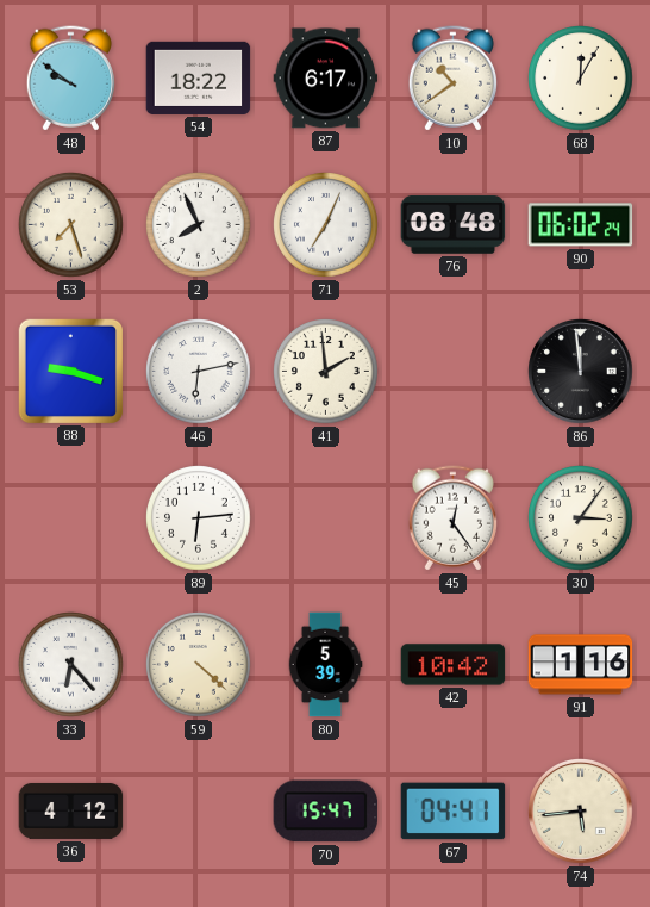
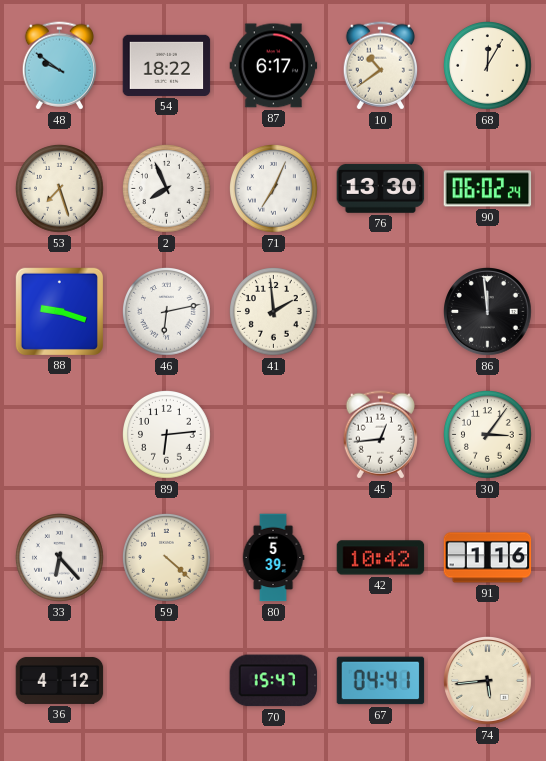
76: 08:48 -> 13:30
45: 12:24 -> 12:44
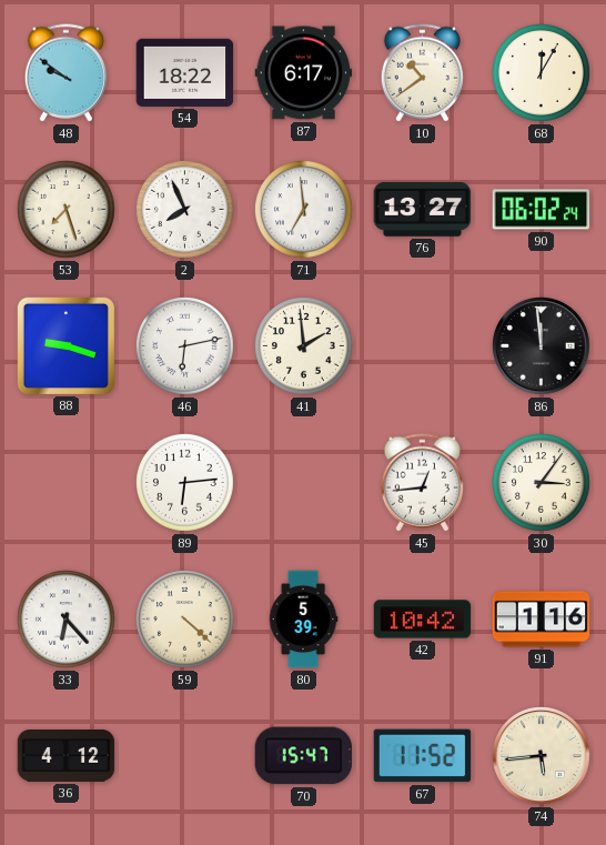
71: 7:04 -> 6:59
76: 13:30 -> 13:27
67: 04:41 -> 11:52
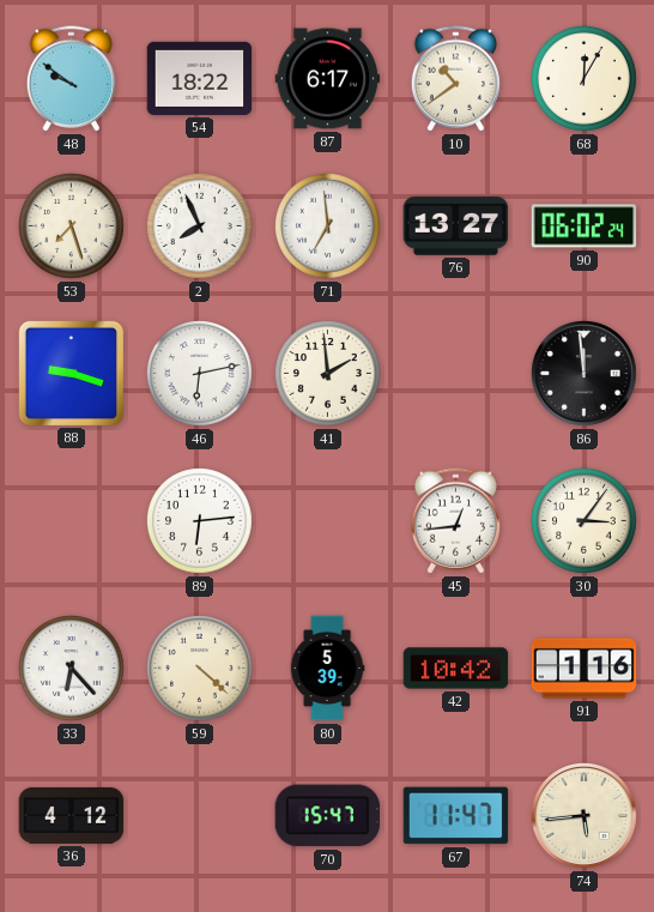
67: 11:52 -> 11:47
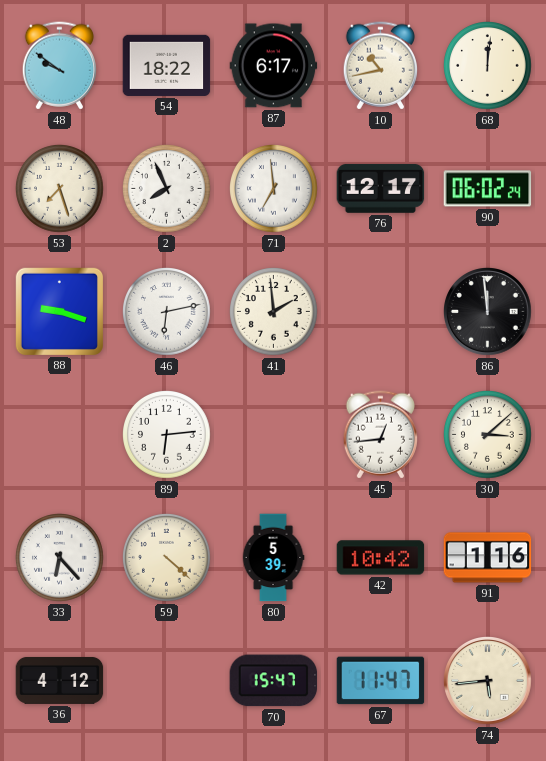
10: 10:39 -> 10:43
68: 12:05 -> 12:01
76: 13:27 -> 12:17
30: 3:06 -> 3:08
